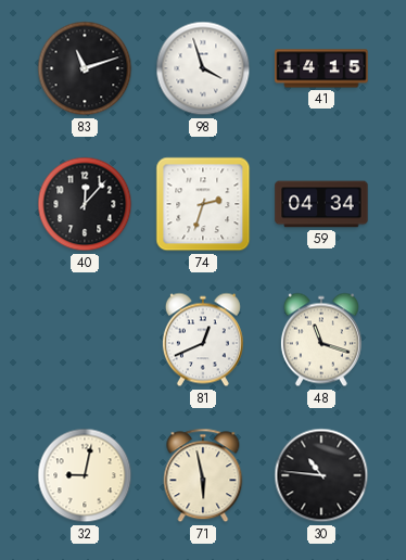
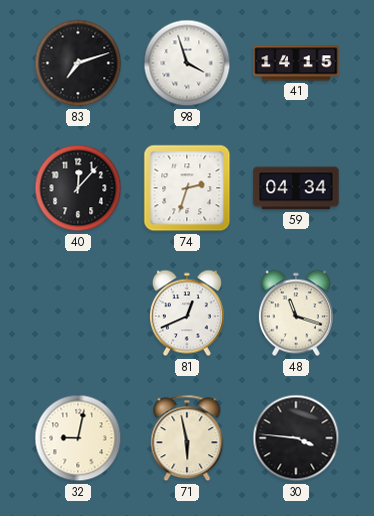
83: 11:12 -> 7:12
30: 10:46 -> 3:46
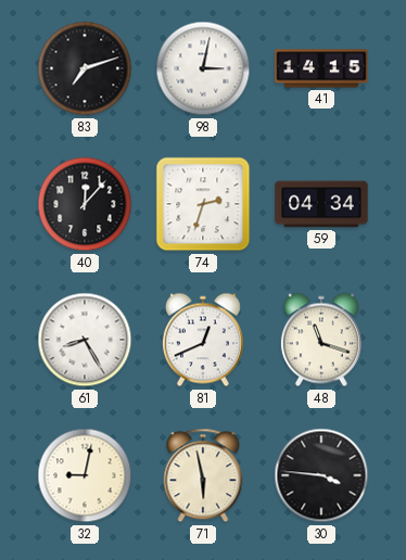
98: 3:57 -> 3:02
61: none -> 8:25
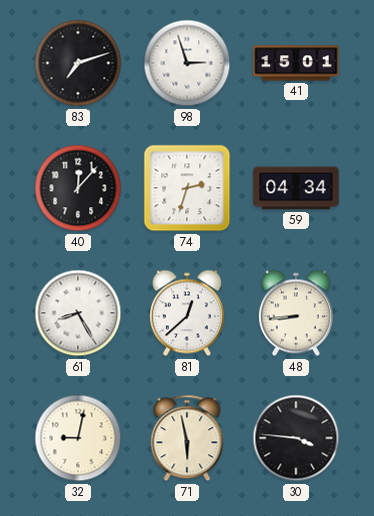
98: 3:02 -> 2:57
41: 14:15 -> 15:01
81: 12:41 -> 12:38
48: 11:18 -> 8:44
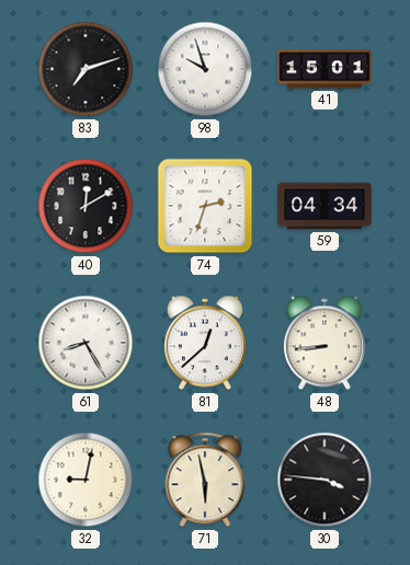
98: 2:57 -> 9:57
40: 12:07 -> 12:10
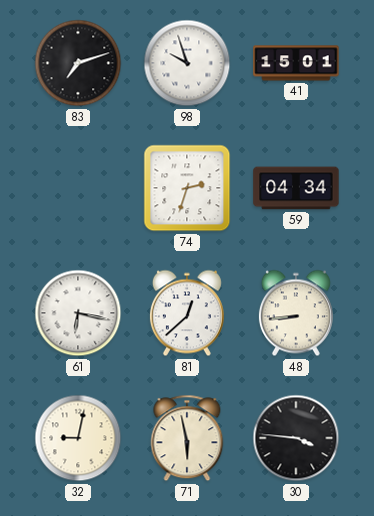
40: 12:10 -> none
61: 8:25 -> 6:17
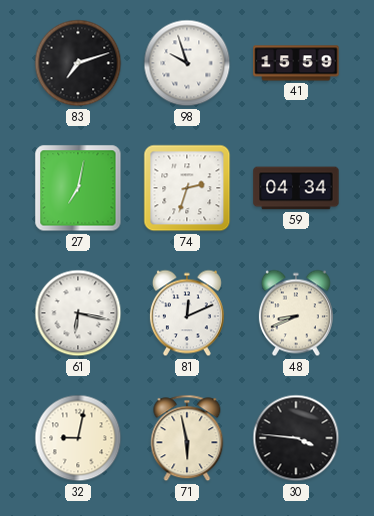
41: 15:01 -> 15:59
27: none -> 7:02
81: 12:38 -> 12:11
48: 8:44 -> 8:41
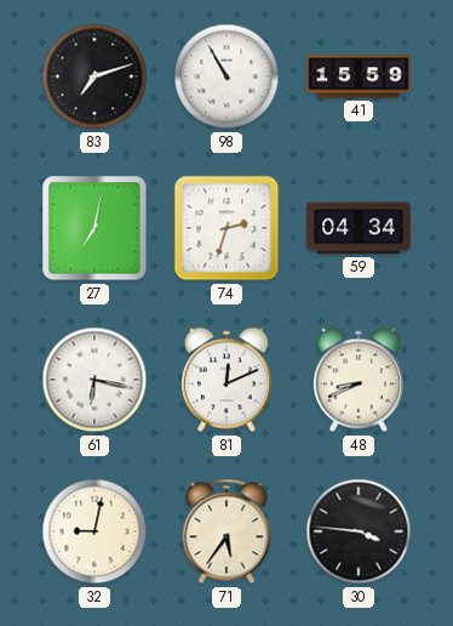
98: 9:57 -> 10:55
71: 5:58 -> 5:36
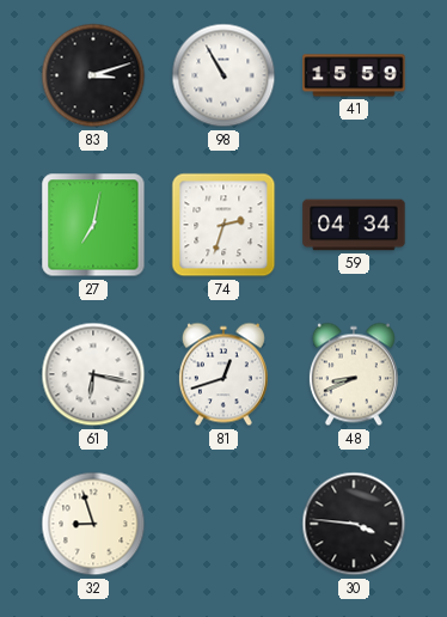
83: 7:12 -> 3:12
81: 12:11 -> 12:42
32: 9:02 -> 8:57
71: 5:36 -> none
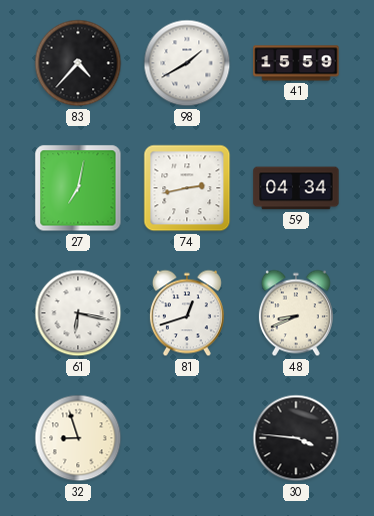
83: 3:12 -> 4:37
98: 10:55 -> 1:40
74: 2:33 -> 2:43
